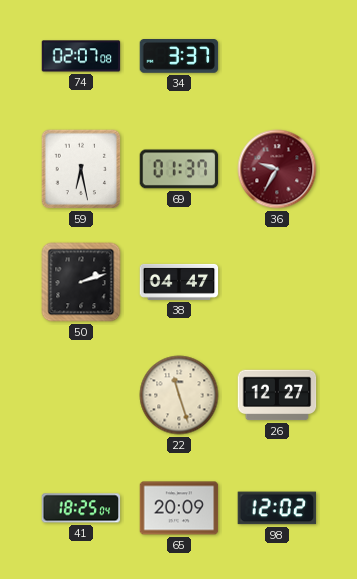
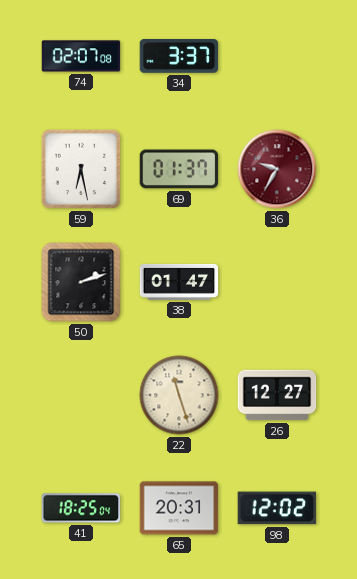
38: 04:47 -> 01:47
65: 20:09 -> 20:31
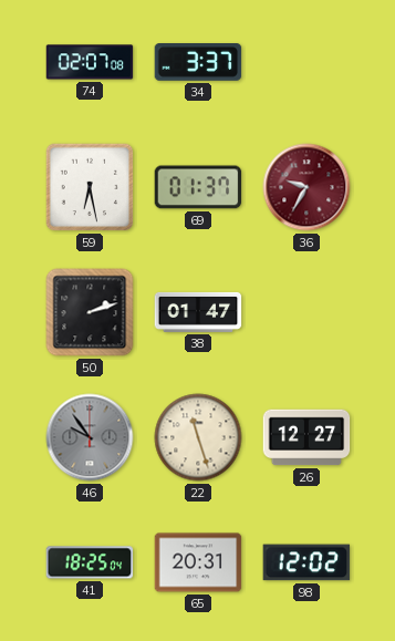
46: none -> 9:54
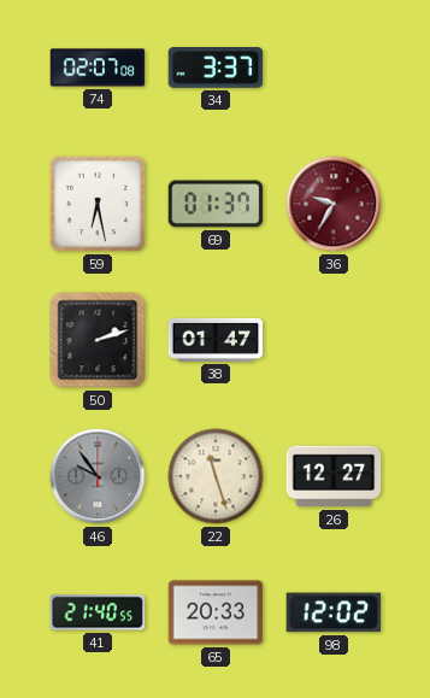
41: 18:25 -> 21:40
65: 20:31 -> 20:33
